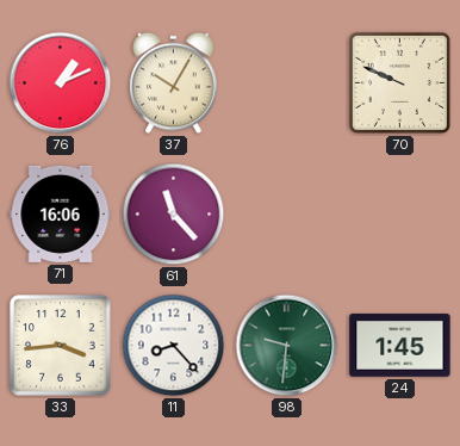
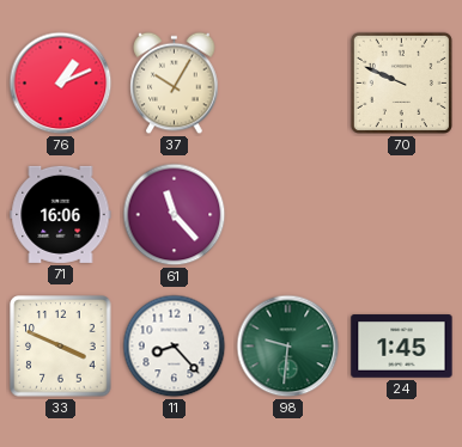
33: 3:44 -> 3:49
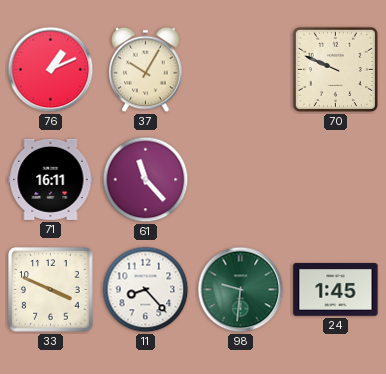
71: 16:06 -> 16:11
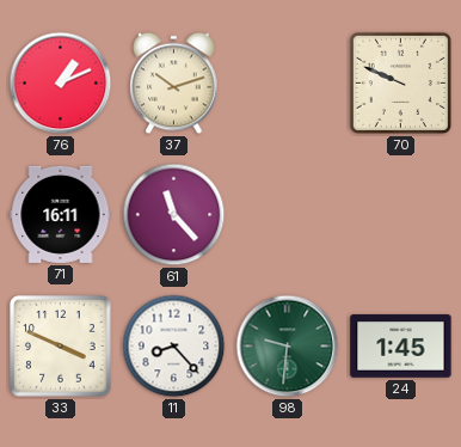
37: 10:05 -> 10:12
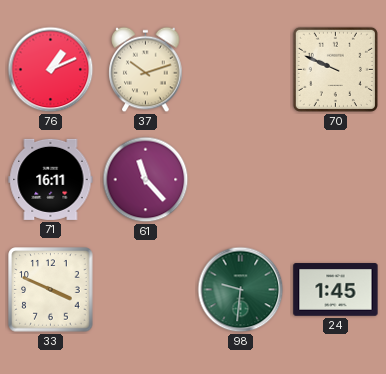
11: 8:23 -> none
